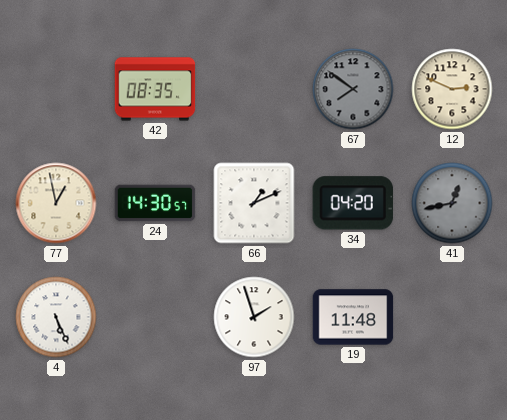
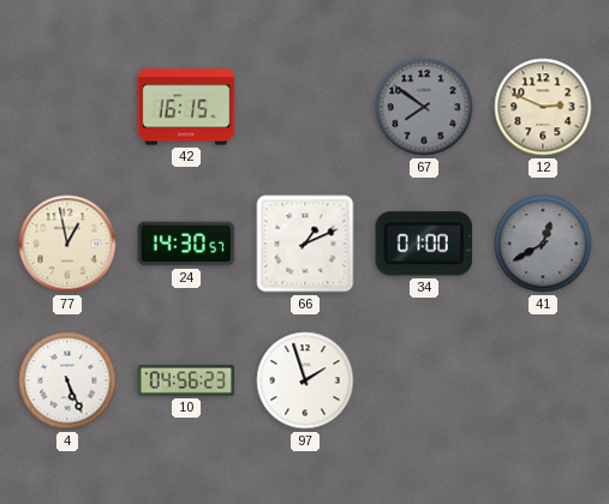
42: 08:35 -> 16:15
34: 04:20 -> 01:00
41: 12:43 -> 12:40
10: none -> 04:56
19: 11:48 -> none
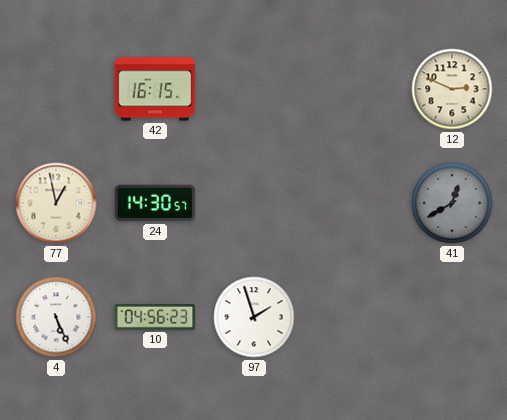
67: 7:51 -> none
66: 1:11 -> none
34: 01:00 -> none
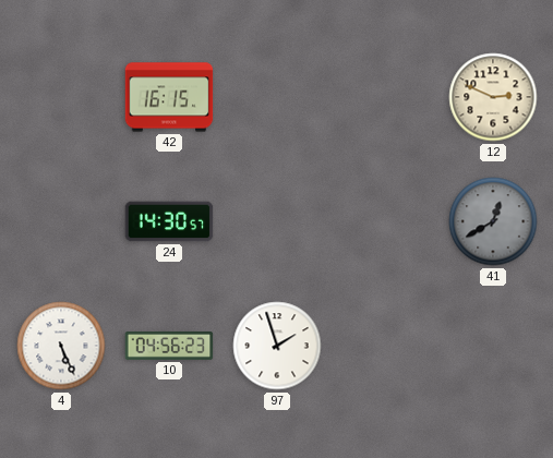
77: 12:58 -> none
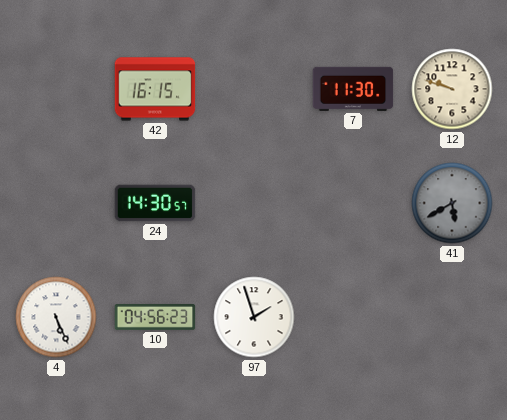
7: none -> 11:30
12: 2:49 -> 9:48
41: 12:40 -> 5:40
